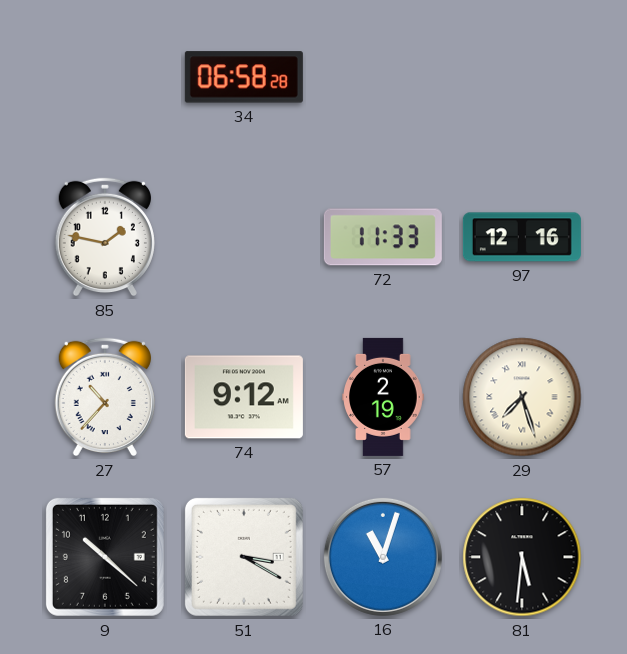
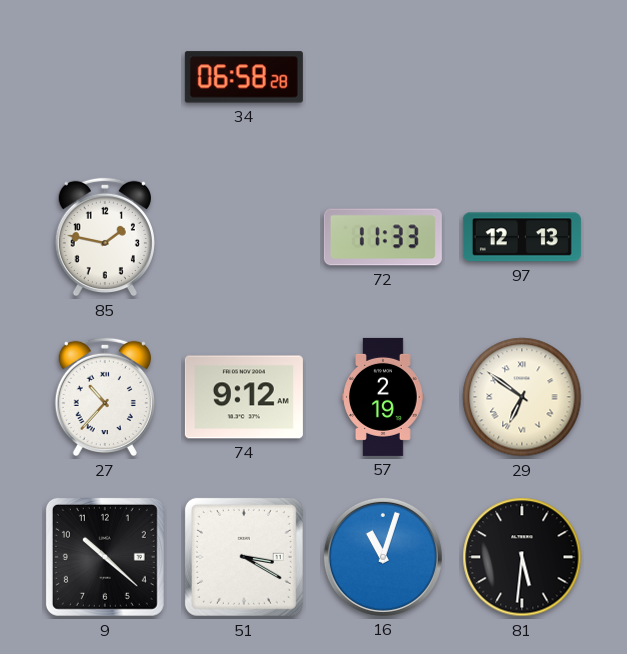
97: 12:16 -> 12:13
29: 7:27 -> 6:51
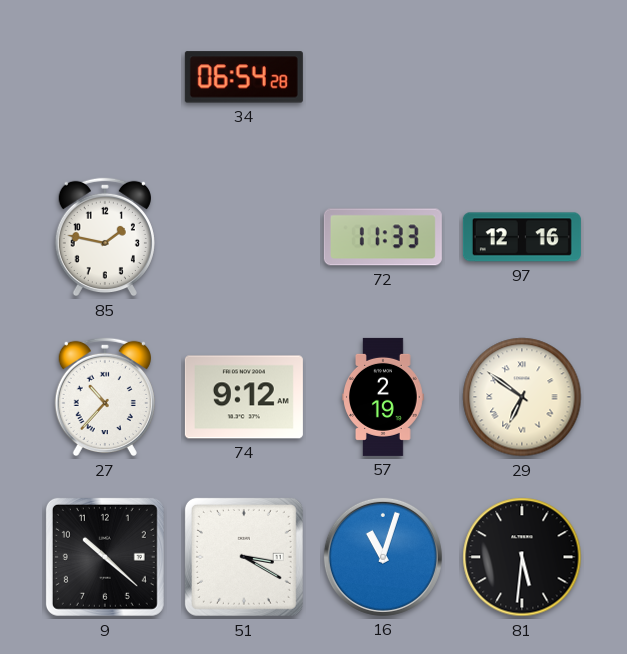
34: 06:58 -> 06:54
97: 12:13 -> 12:16
